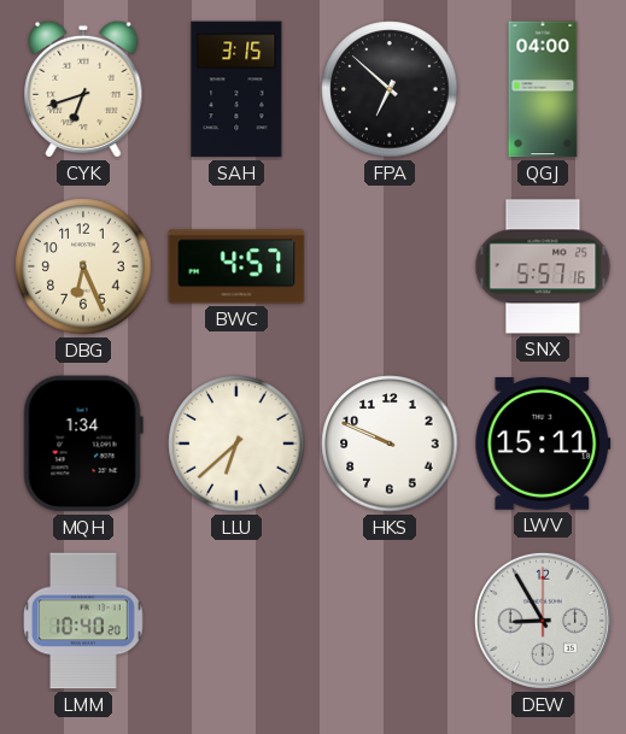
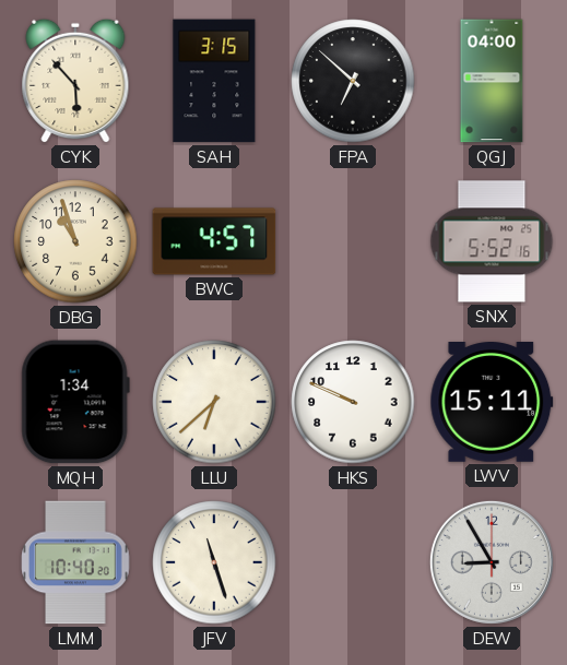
CYK: 6:42 -> 5:53
DBG: 6:26 -> 10:57
SNX: 5:57 -> 5:52
JFV: none -> 11:27
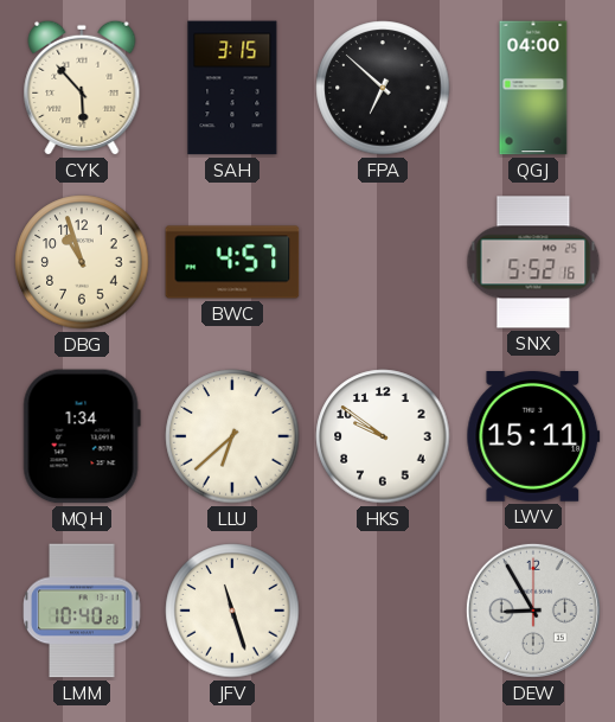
HKS: 9:49 -> 9:51
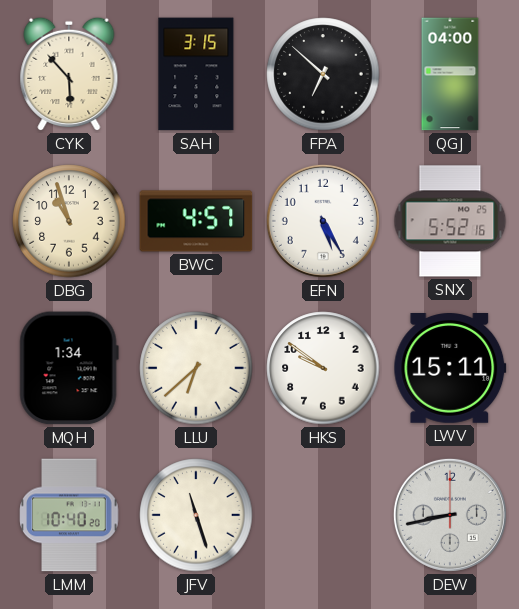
EFN: none -> 5:25
DEW: 8:55 -> 8:43
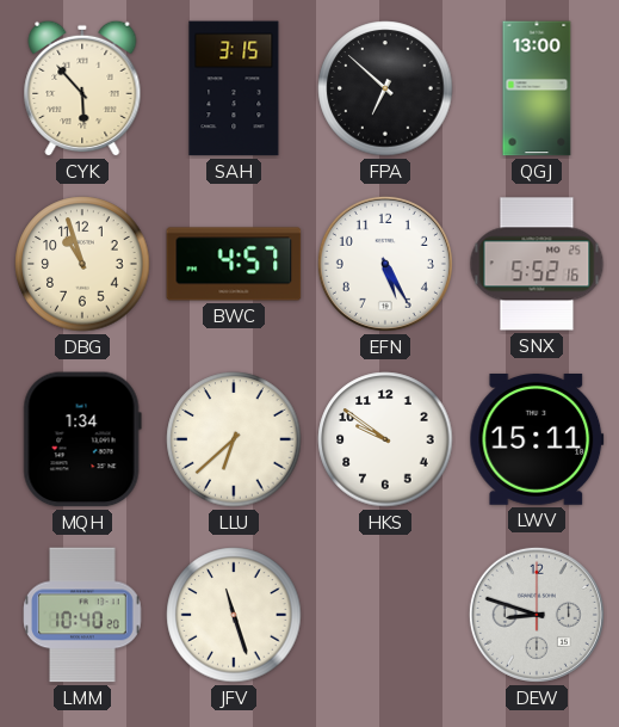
QGJ: 04:00 -> 13:00
DEW: 8:43 -> 8:48
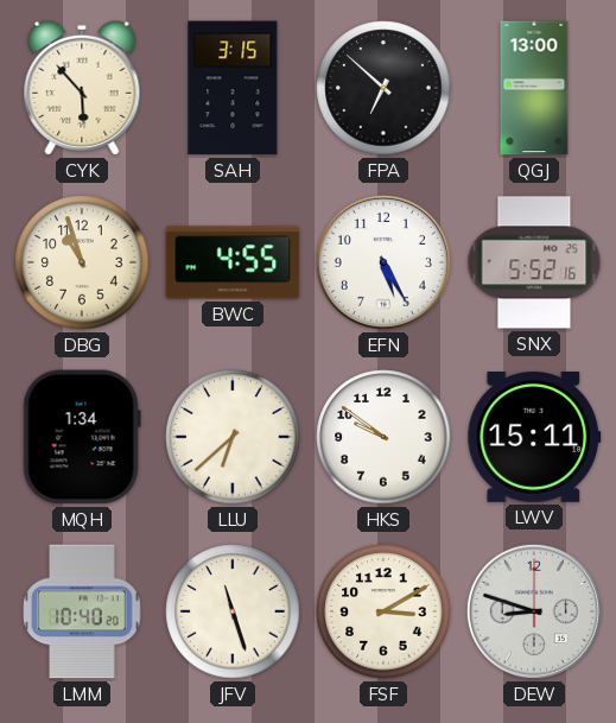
BWC: 4:57 -> 4:55
FSF: none -> 3:10
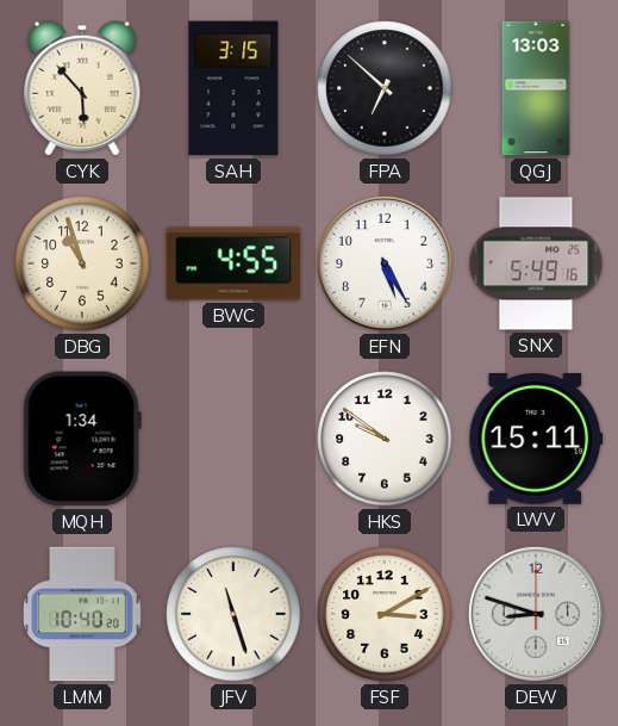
QGJ: 13:00 -> 13:03
SNX: 5:52 -> 5:49
LLU: 6:38 -> none
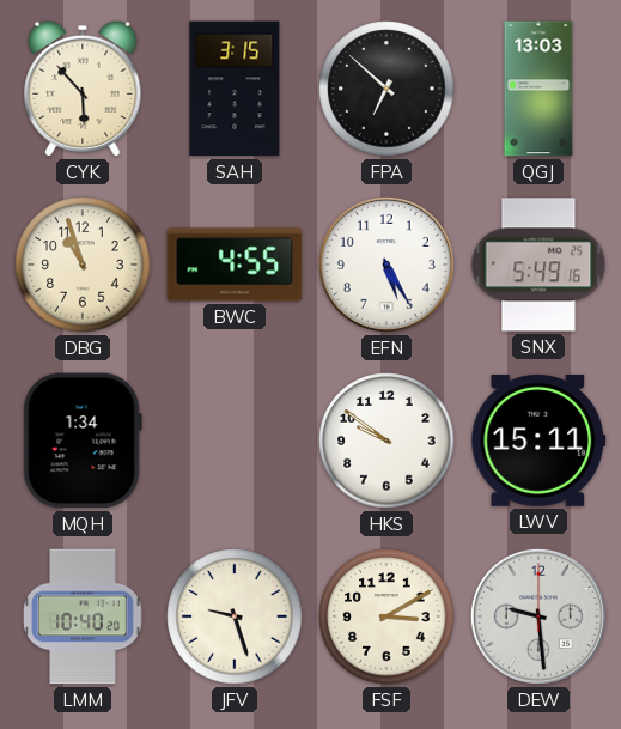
JFV: 11:27 -> 9:27
DEW: 8:48 -> 9:29
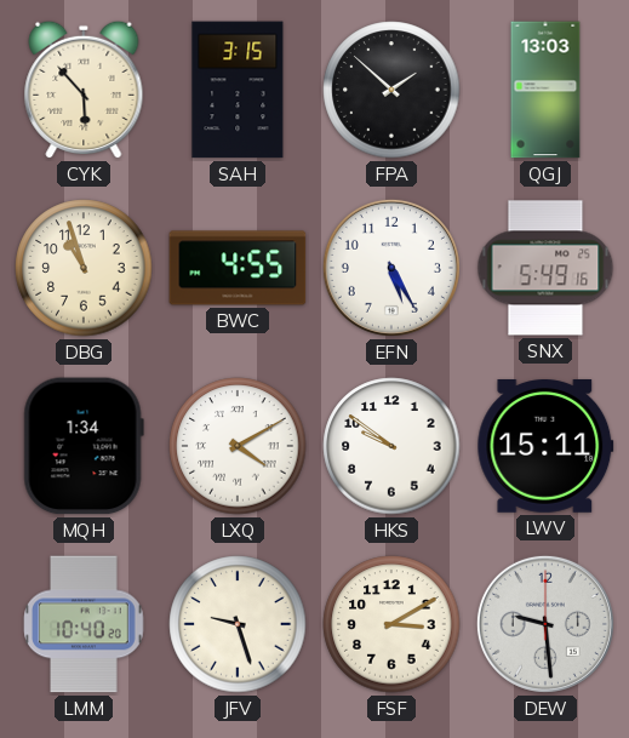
FPA: 6:52 -> 1:52
LXQ: none -> 4:10
